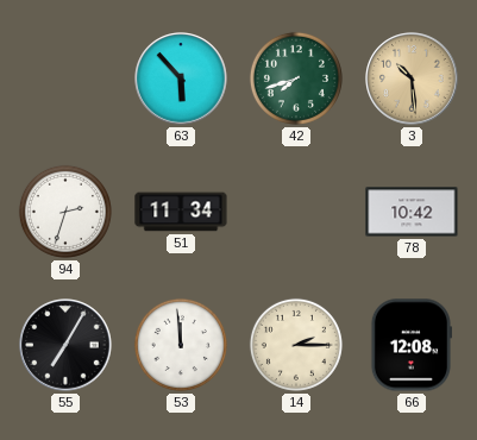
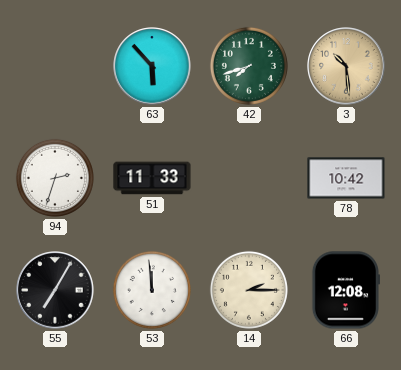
51: 11:34 -> 11:33
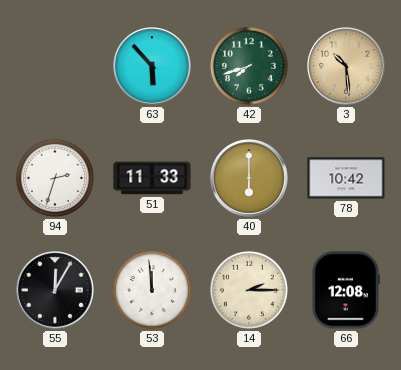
40: none -> 6:00
55: 7:05 -> 12:05
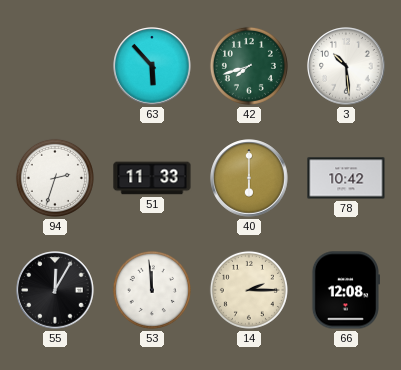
3 dial: champagne -> white
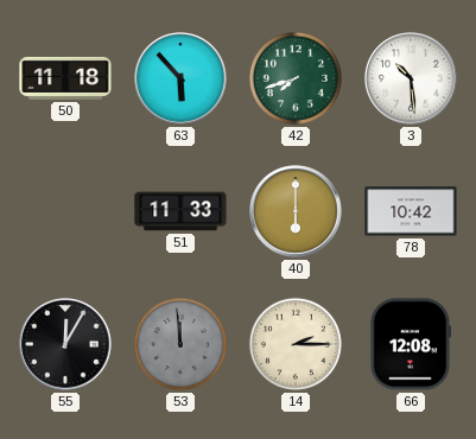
50: none -> 11:18
94: 2:33 -> none
53 dial: white -> grey
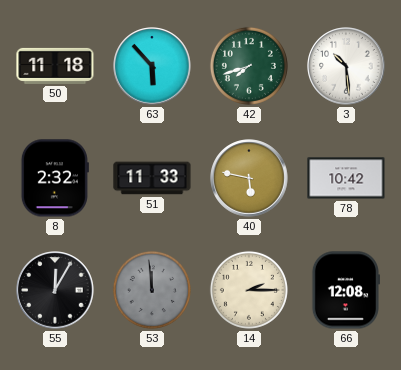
8: none -> 2:32
40: 6:00 -> 5:47
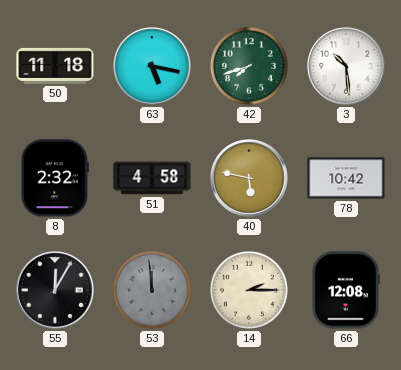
63: 5:53 -> 5:17
51: 11:33 -> 4:58
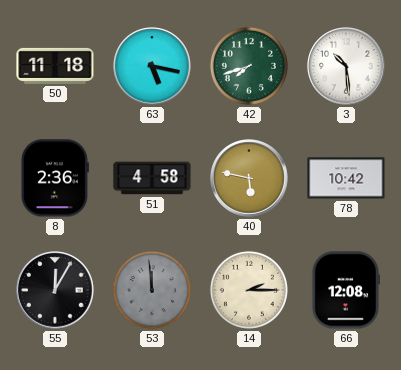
8: 2:32 -> 2:36
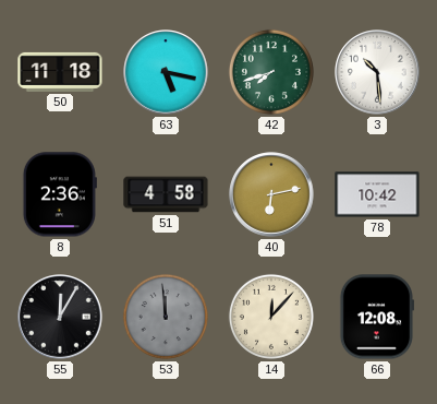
40: 5:47 -> 6:13
14: 2:15 -> 12:07
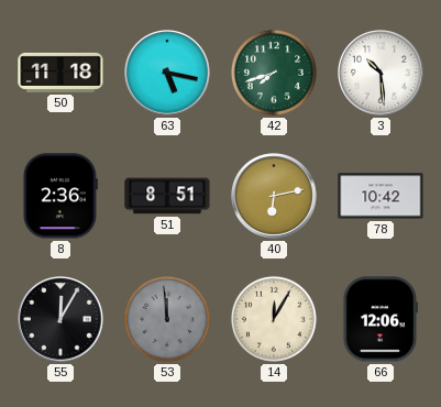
51: 4:58 -> 8:51
14: 12:07 -> 12:05
66: 12:08 -> 12:06
